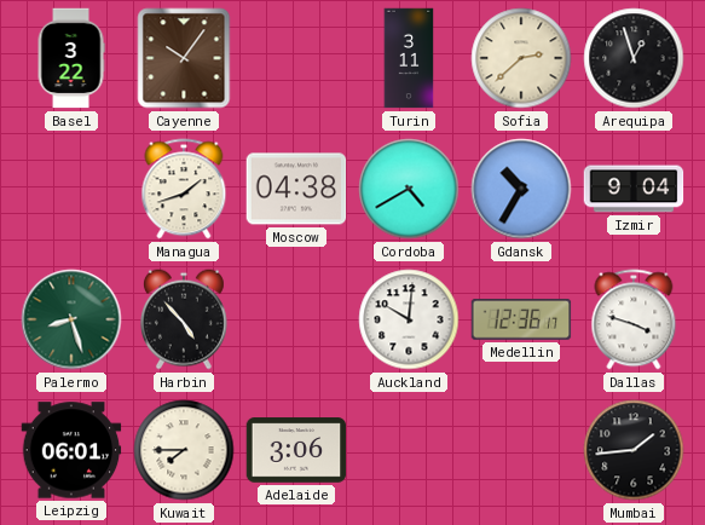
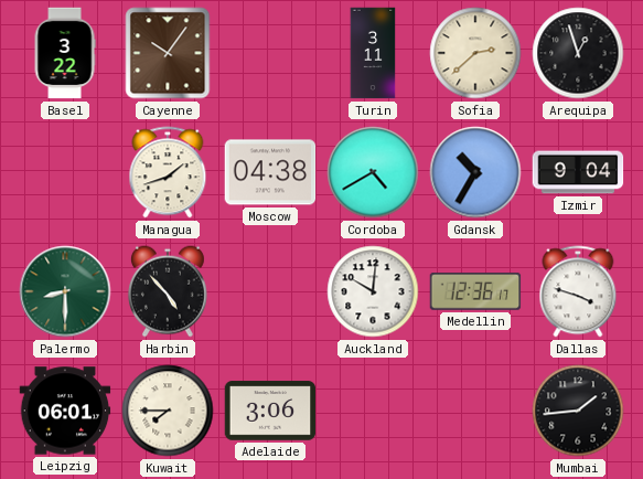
Palermo: 8:27 -> 8:30
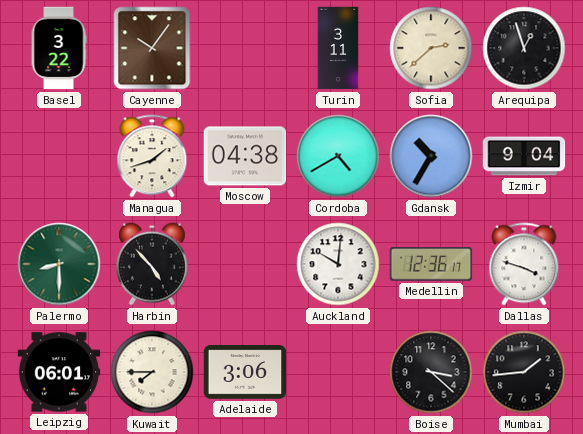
Boise: none -> 3:22
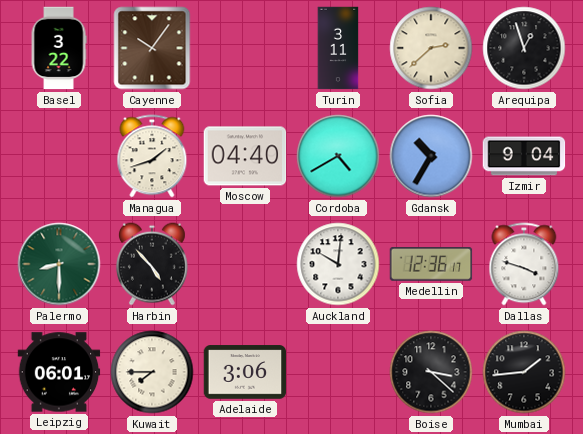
Moscow: 04:38 -> 04:40
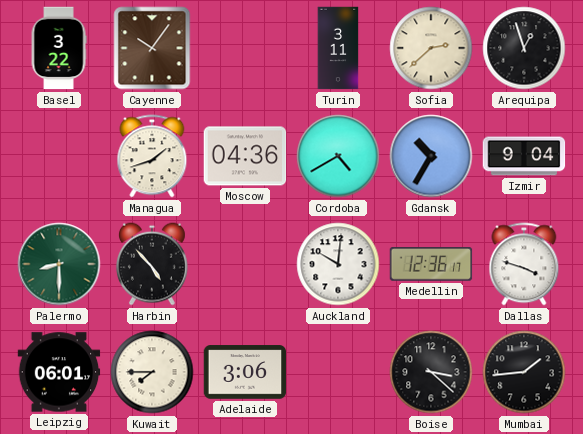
Moscow: 04:40 -> 04:36
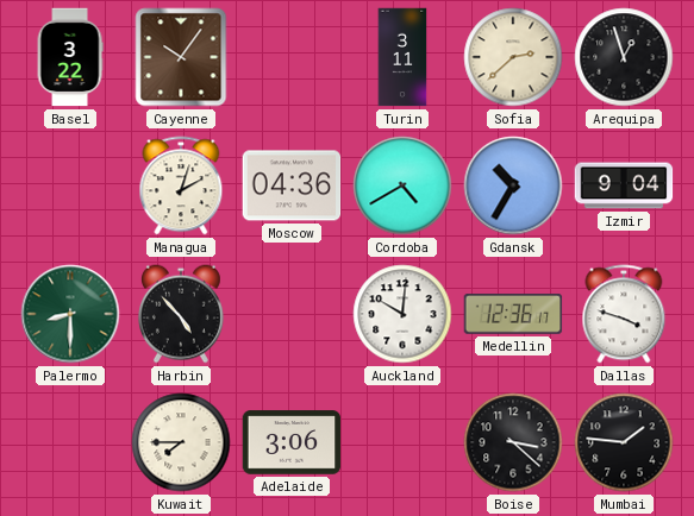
Managua: 1:42 -> 2:03
Leipzig: 06:01 -> none
Mumbai: 1:44 -> 1:46
